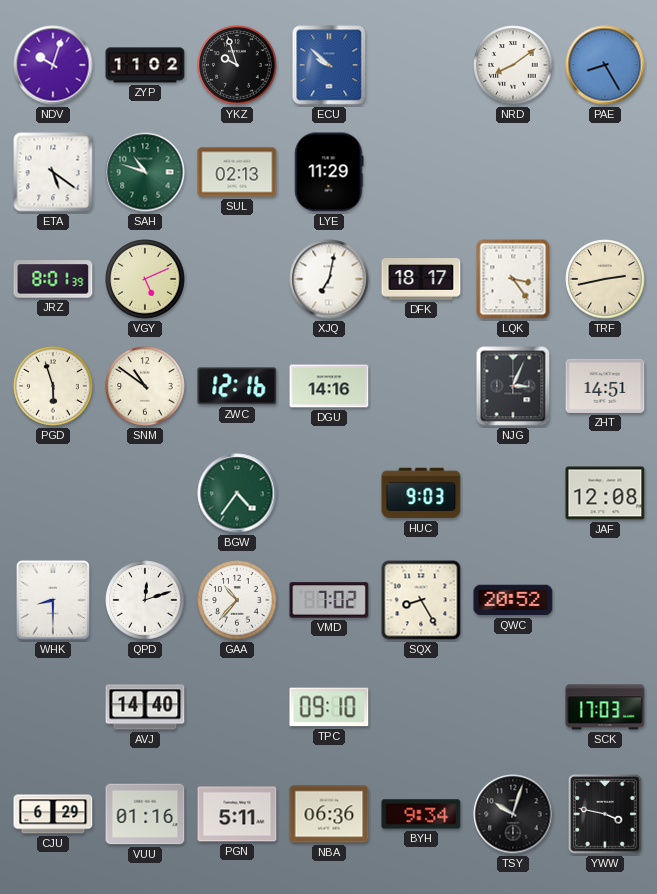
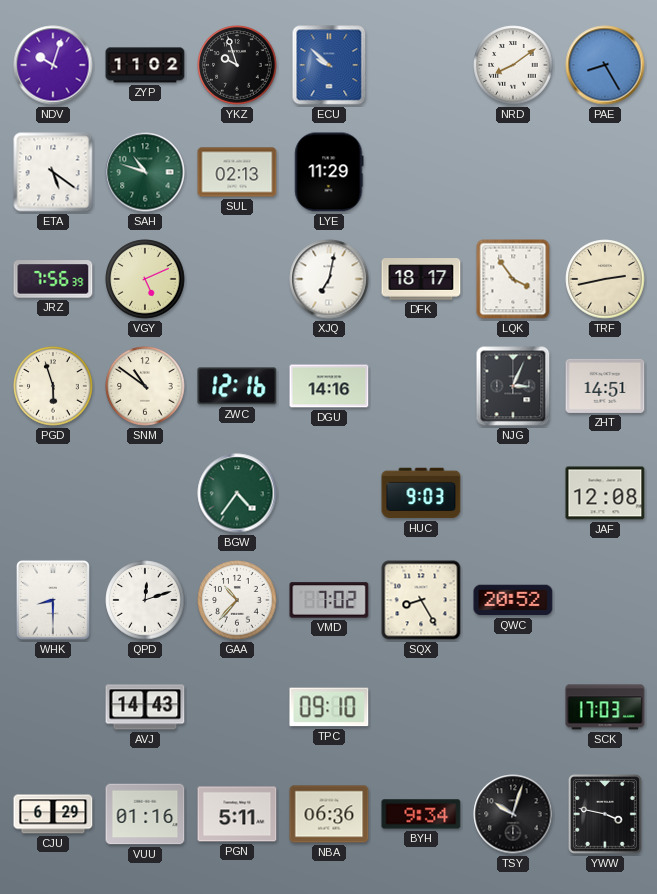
JRZ: 8:01 -> 7:56
LQK: 3:24 -> 3:54
AVJ: 14:40 -> 14:43
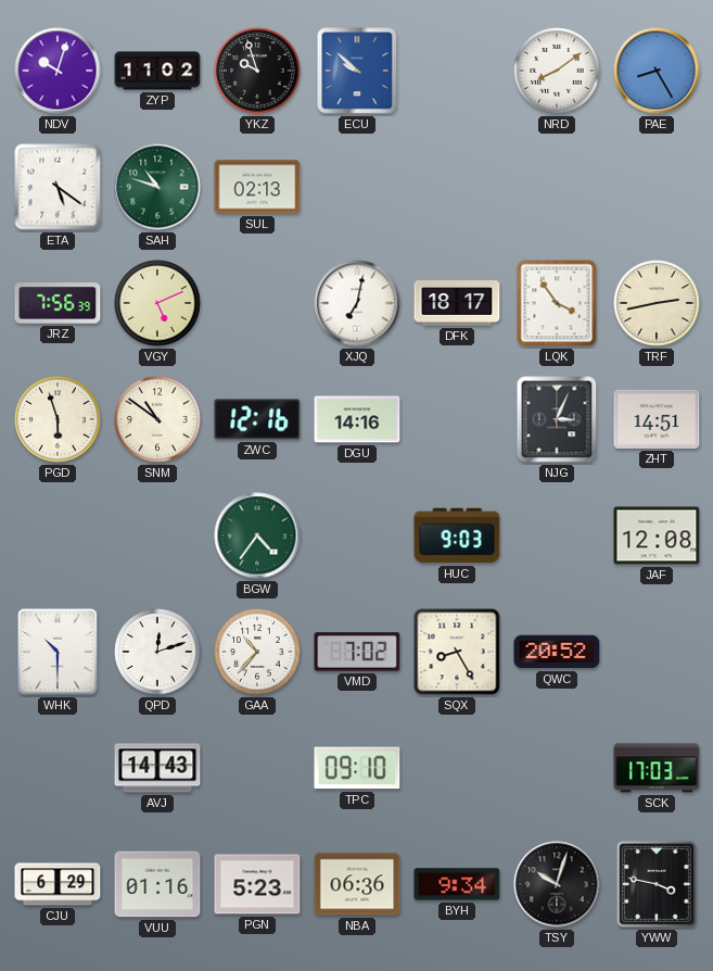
LYE: 11:29 -> none
WHK: 8:30 -> 10:30
PGN: 5:11 -> 5:23
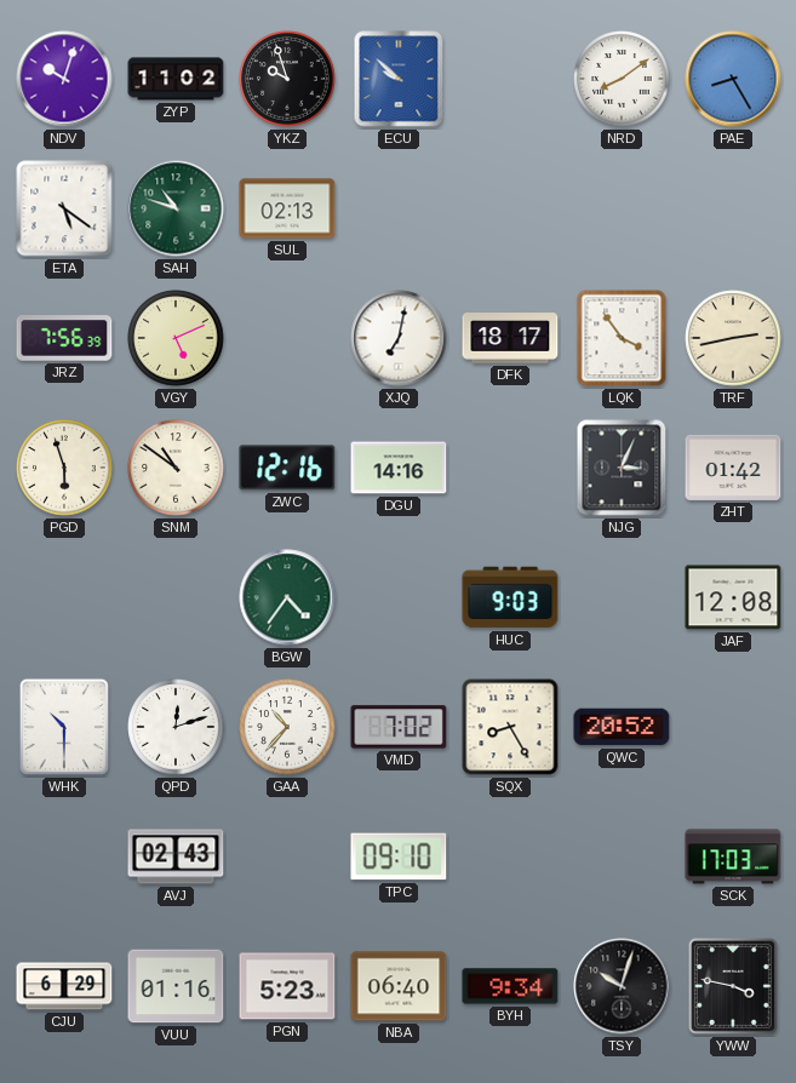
ZHT: 14:51 -> 01:42
AVJ: 14:43 -> 02:43
NBA: 06:36 -> 06:40
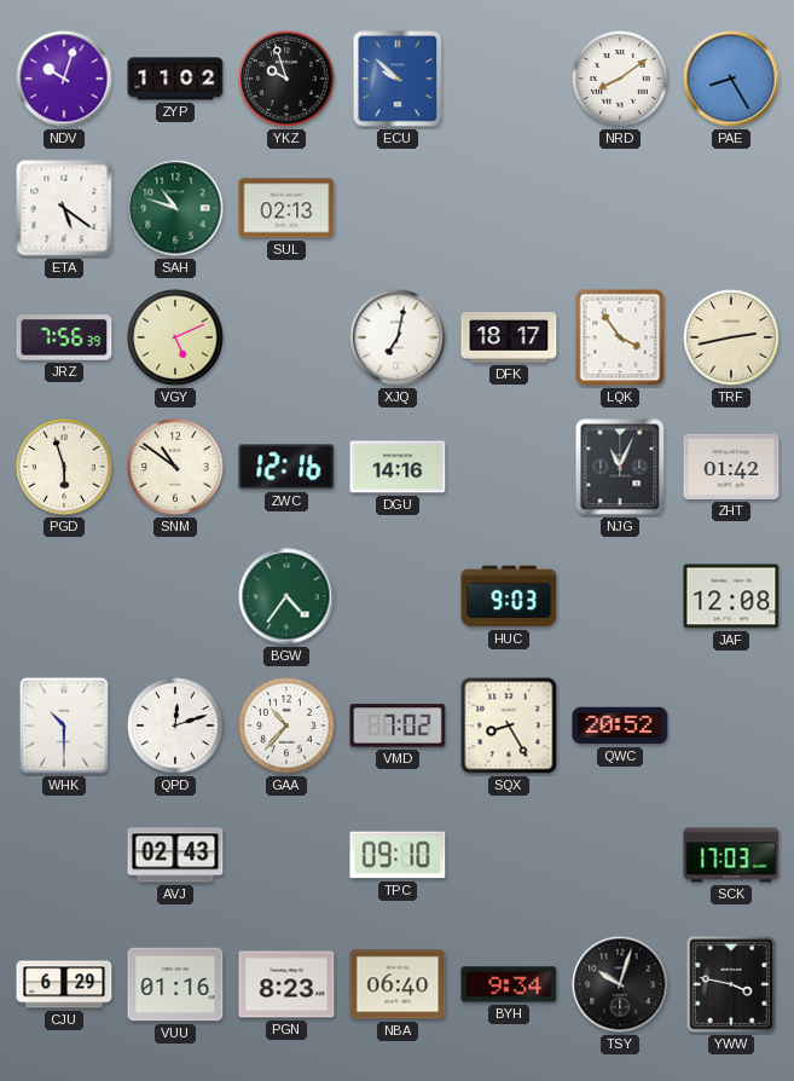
NJG: 3:04 -> 11:04
PGN: 5:23 -> 8:23
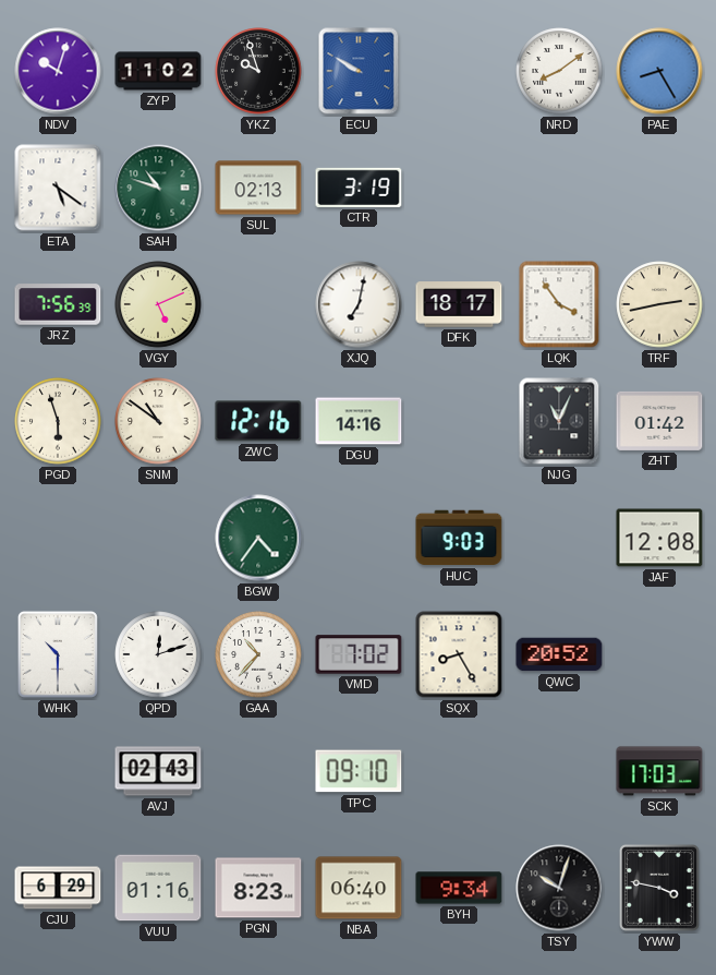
ECU: 9:52 -> 9:50
CTR: none -> 3:19
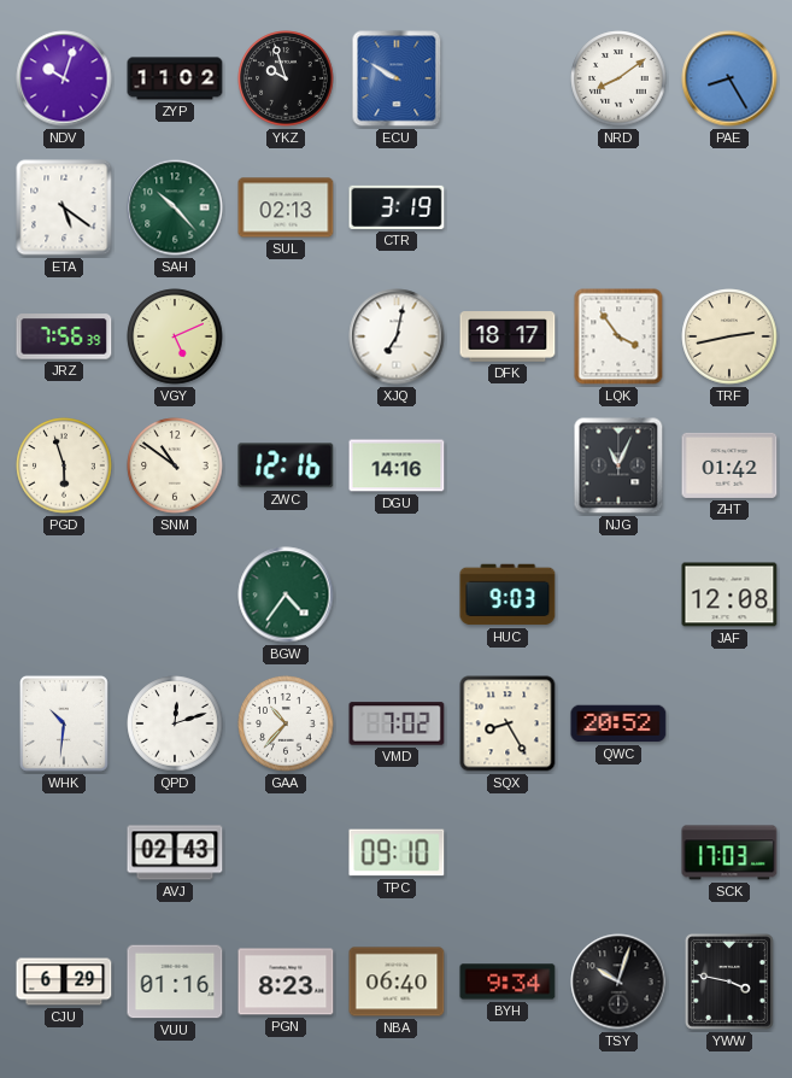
SAH: 10:48 -> 10:23
WHK: 10:30 -> 10:31
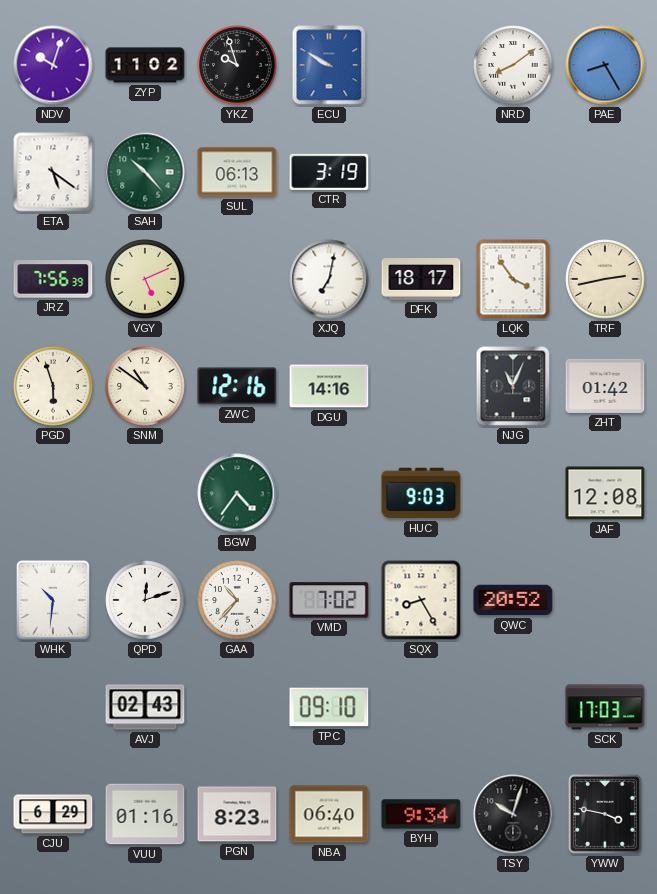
SUL: 02:13 -> 06:13
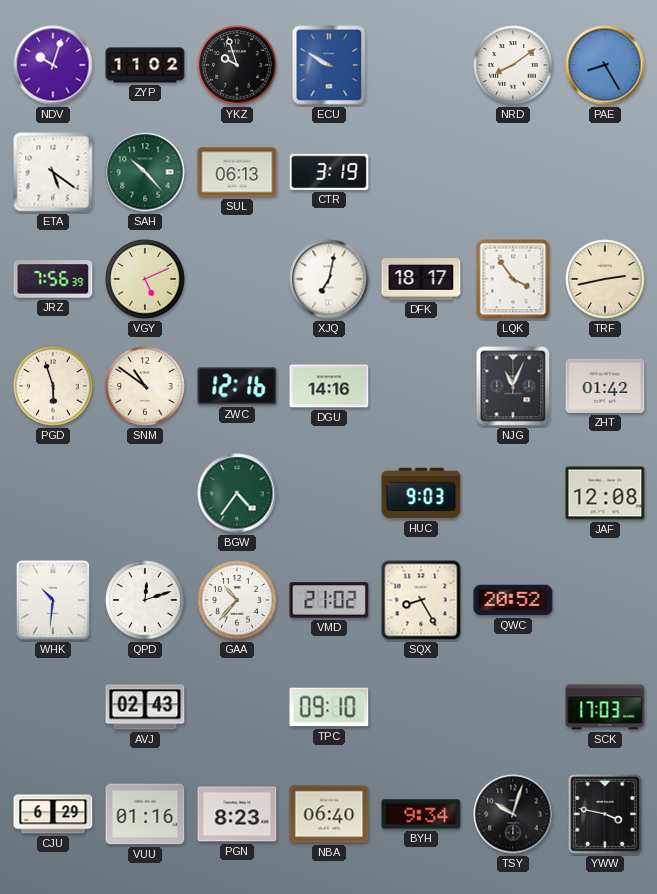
VMD: 7:02 -> 21:02
